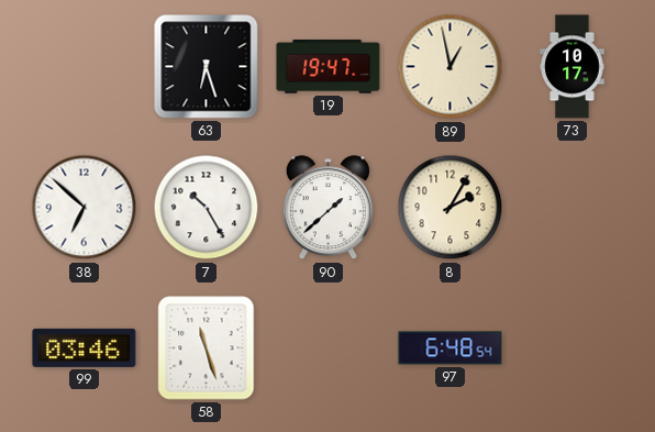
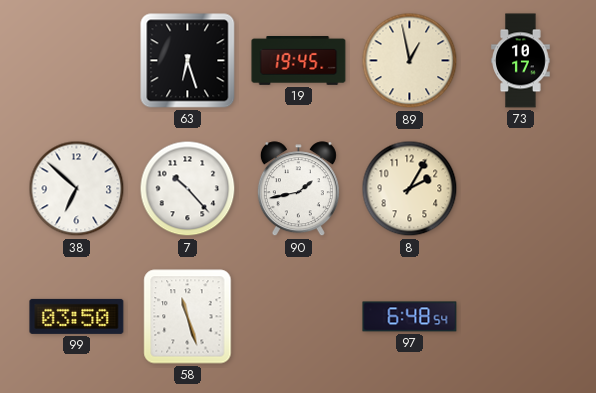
19: 19:47 -> 19:45
7: 10:25 -> 10:23
90: 1:38 -> 1:43
99: 03:46 -> 03:50
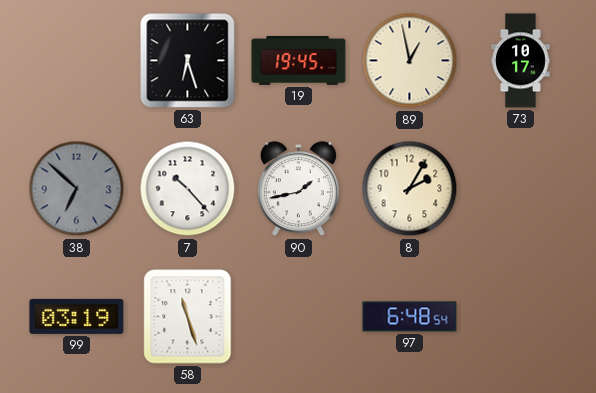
38 dial: white -> grey
99: 03:50 -> 03:19
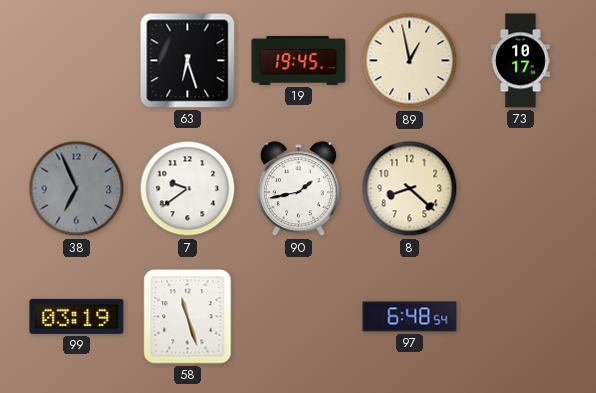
38: 6:52 -> 6:56
7: 10:23 -> 9:39
8: 2:05 -> 8:22
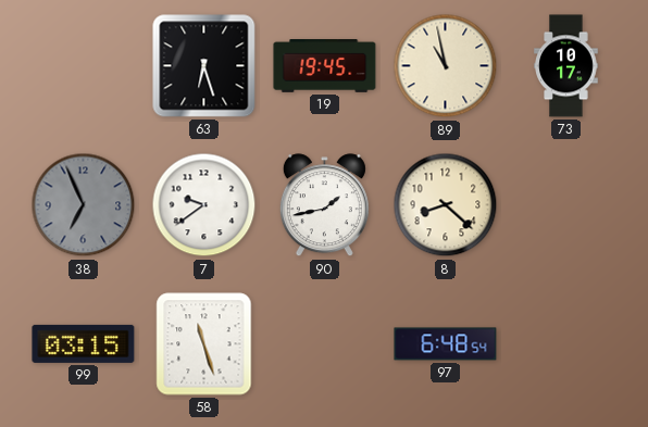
89: 12:58 -> 10:58
99: 03:19 -> 03:15
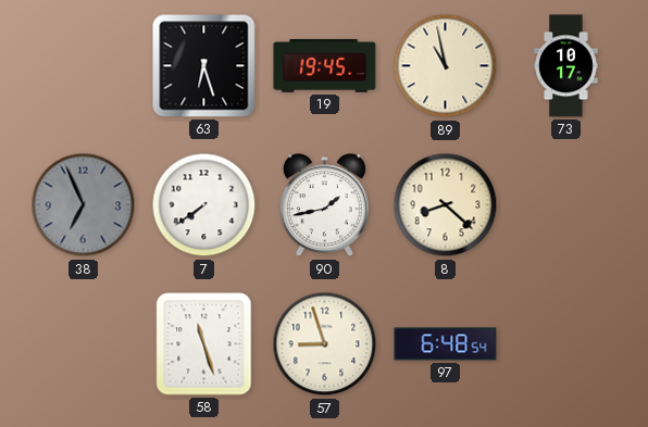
7: 9:39 -> 7:39
99: 03:15 -> none
57: none -> 8:57
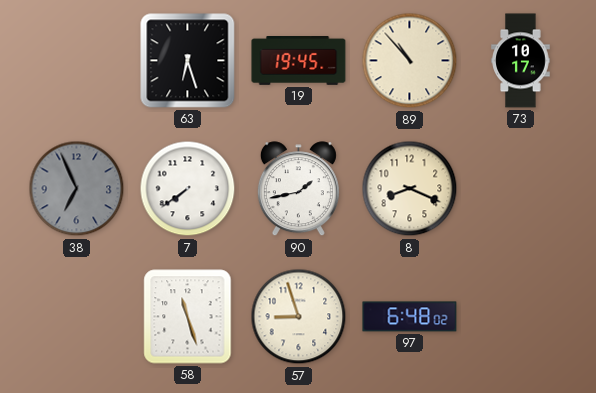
89: 10:58 -> 10:53
8: 8:22 -> 8:19
97: 6:48:54 -> 6:48:02
